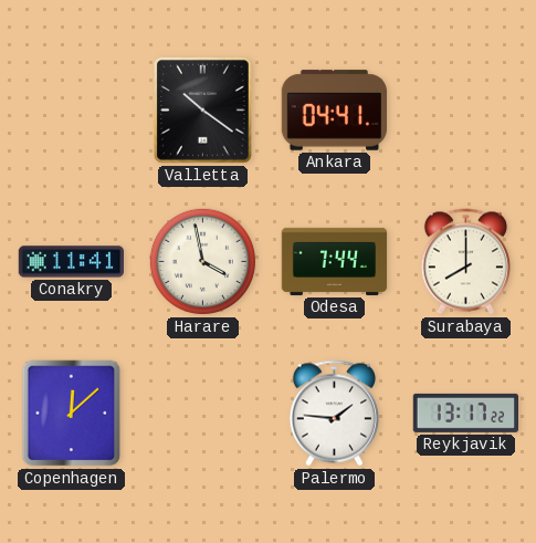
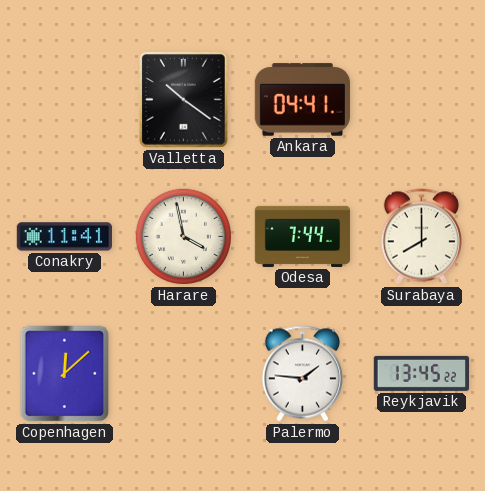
Reykjavik: 13:17 -> 13:45
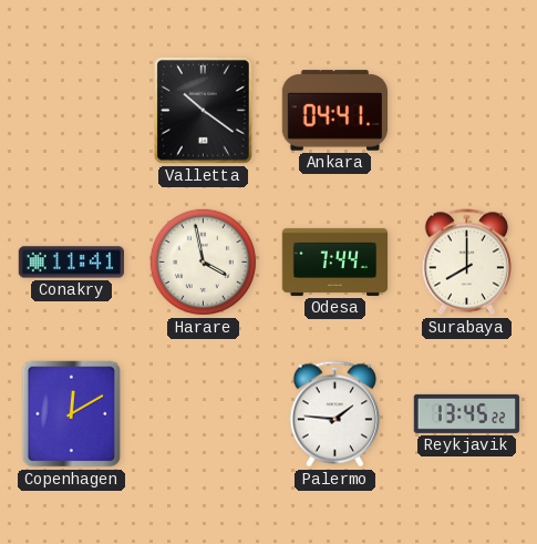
Copenhagen: 12:08 -> 12:10
